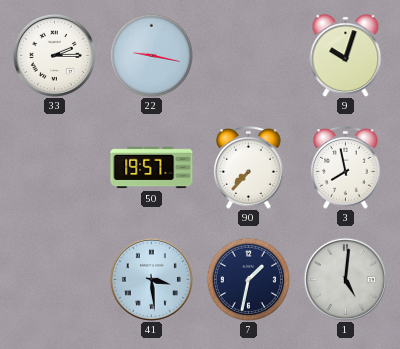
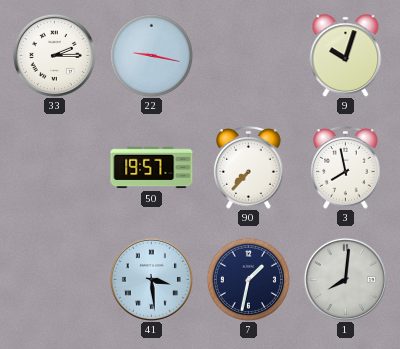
1: 5:01 -> 8:01
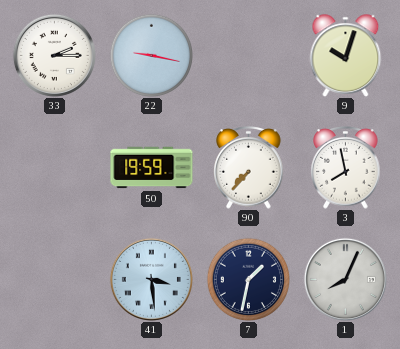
50: 19:57 -> 19:59
1: 8:01 -> 8:04
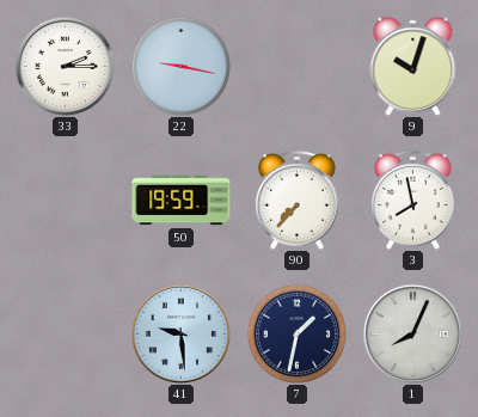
41: 3:29 -> 9:29
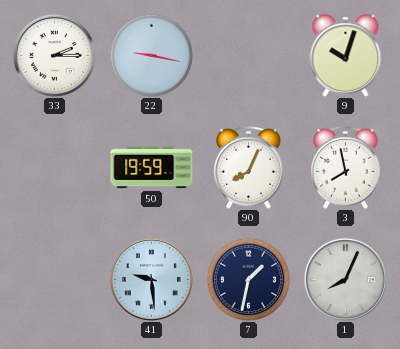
90: 7:37 -> 8:04
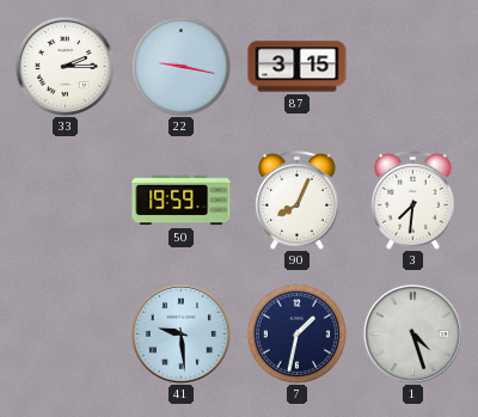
87: none -> 3:15
9: 10:03 -> none
3: 7:58 -> 7:31
1: 8:04 -> 4:27
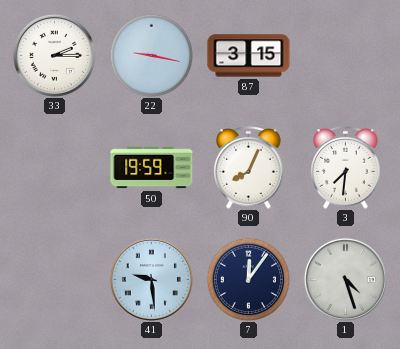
7: 1:32 -> 12:06
